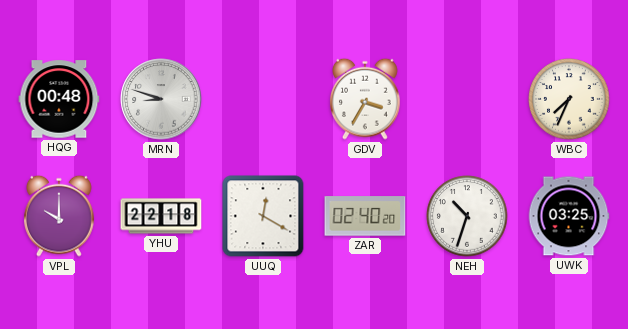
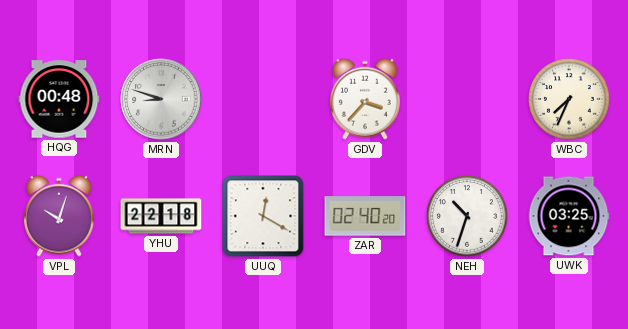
GDV: 3:35 -> 3:37
VPL: 10:00 -> 10:03
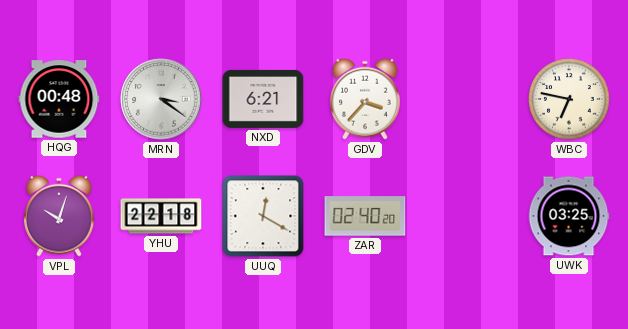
MRN: 8:48 -> 3:21
NXD: none -> 6:21
WBC: 7:34 -> 6:47
NEH: 10:33 -> none
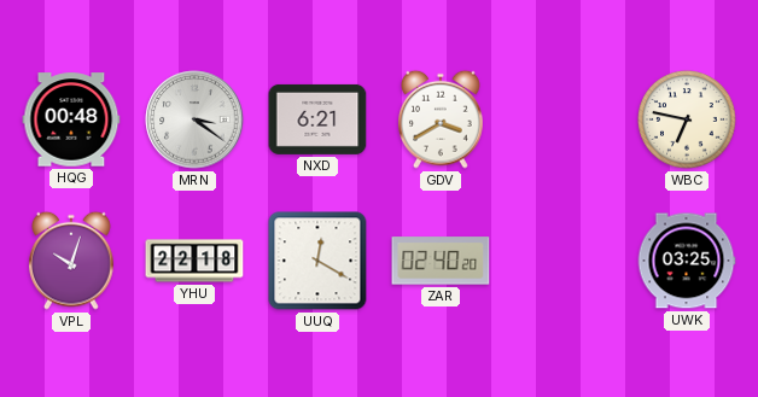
GDV: 3:37 -> 3:40
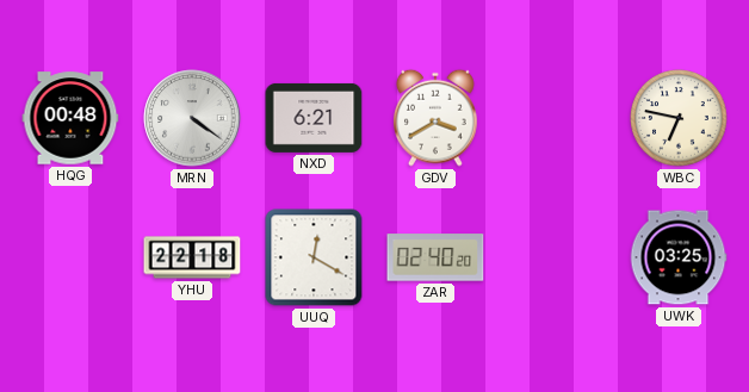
MRN: 3:21 -> 4:21
VPL: 10:03 -> none
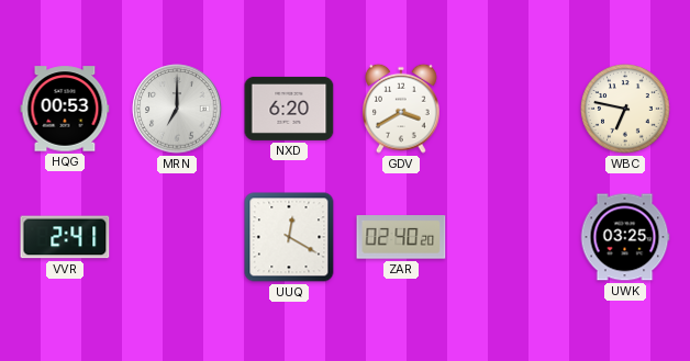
HQG: 00:48 -> 00:53
MRN: 4:21 -> 7:00
NXD: 6:21 -> 6:20
VVR: none -> 2:41
YHU: 22:18 -> none
